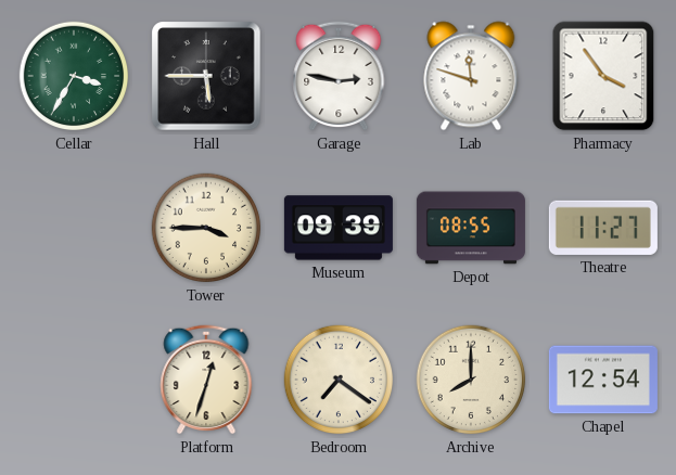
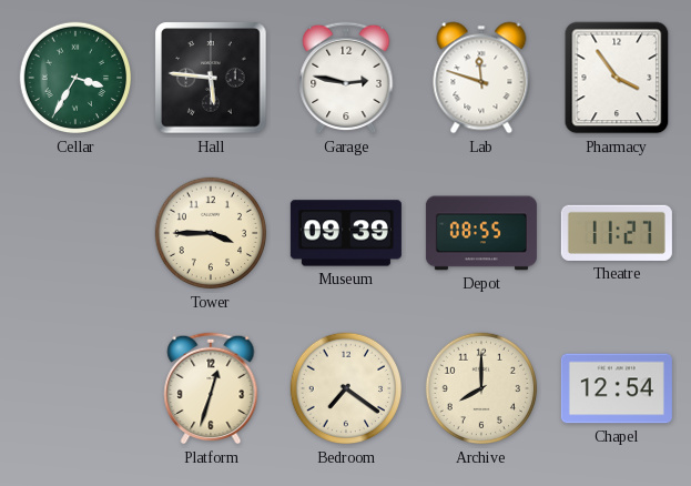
Hall: 5:45 -> 5:46
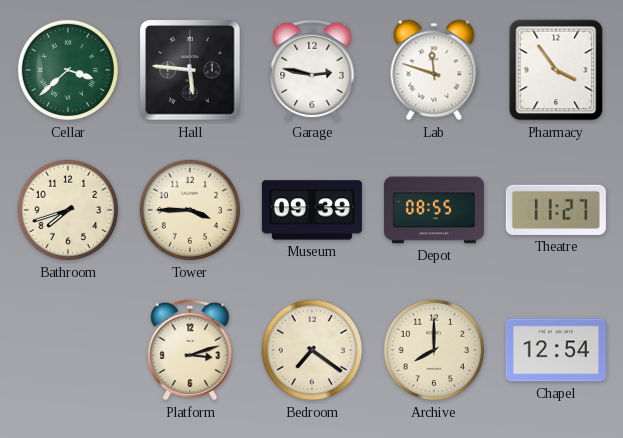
Cellar: 3:35 -> 3:38
Bathroom: none -> 7:42
Platform: 12:33 -> 3:12
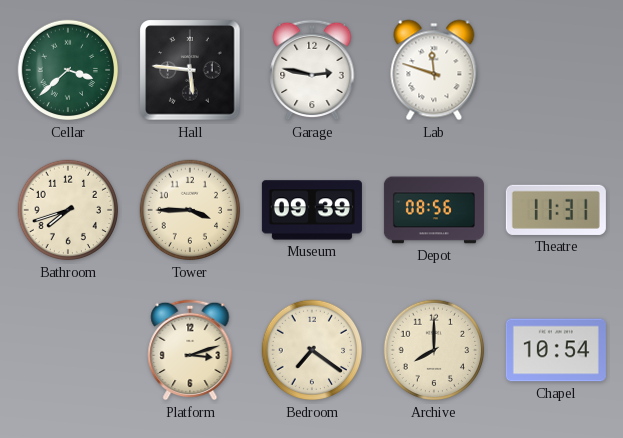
Pharmacy: 3:54 -> none
Depot: 08:55 -> 08:56
Theatre: 11:27 -> 11:31
Chapel: 12:54 -> 10:54
